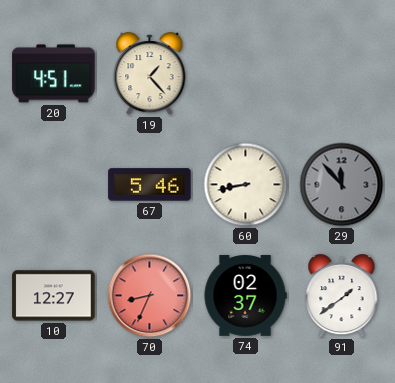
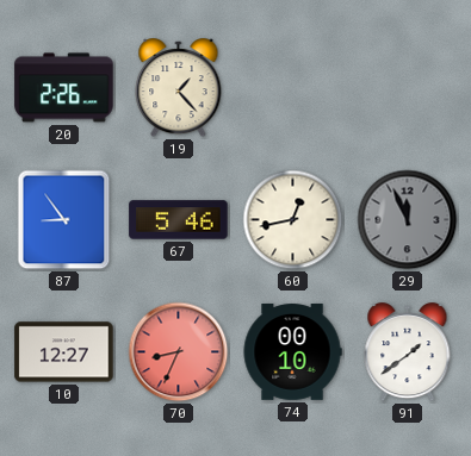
20: 4:51 -> 2:26
87: none -> 8:54
60: 8:43 -> 12:43
29: 11:53 -> 11:56
74: 02:37 -> 00:10
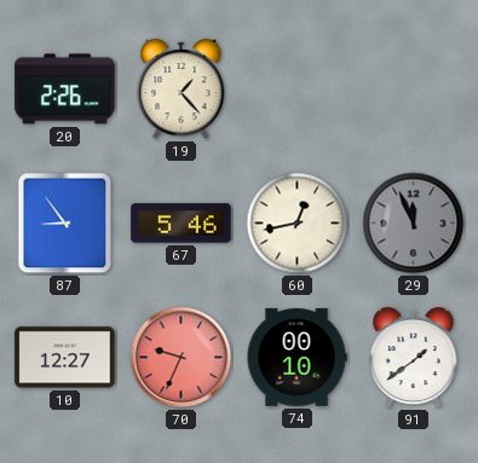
70: 8:34 -> 9:34
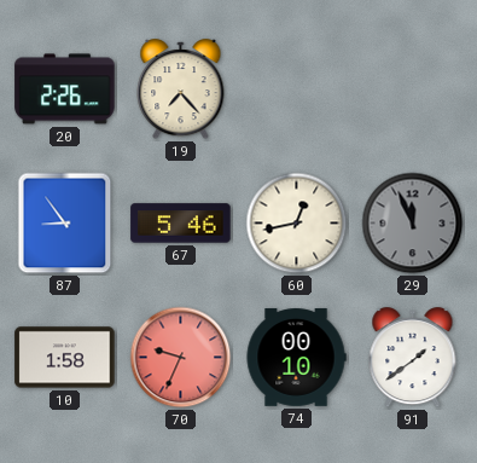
19: 1:23 -> 7:23
10: 12:27 -> 1:58
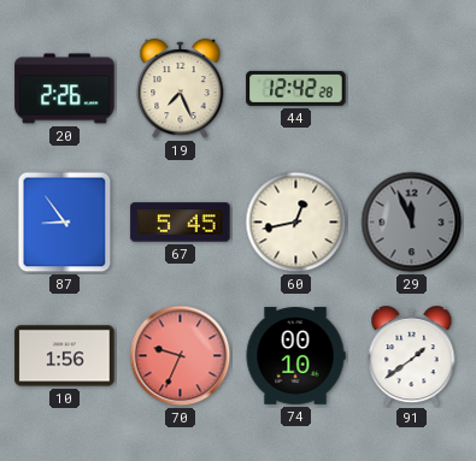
19: 7:23 -> 7:26
44: none -> 12:42
67: 5:46 -> 5:45
10: 1:58 -> 1:56
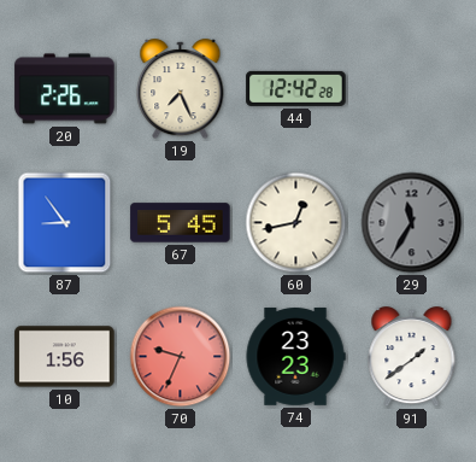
29: 11:56 -> 11:35
74: 00:10 -> 23:23
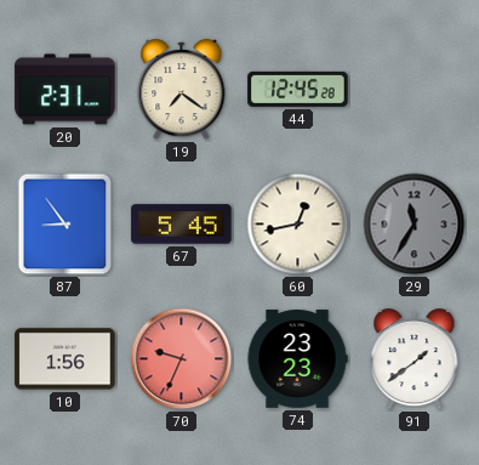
20: 2:26 -> 2:31
19: 7:26 -> 7:21
44: 12:42 -> 12:45
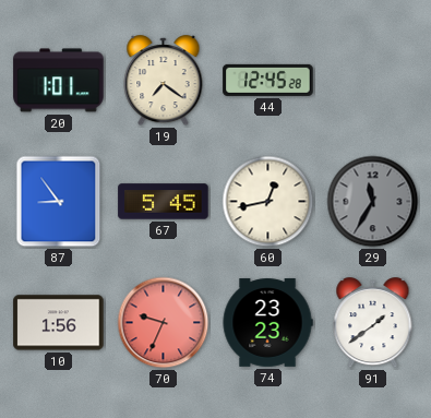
20: 2:31 -> 1:01
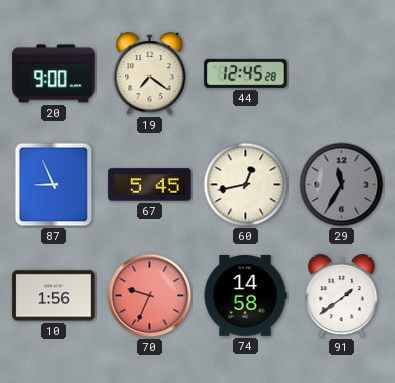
20: 1:01 -> 9:00
87: 8:54 -> 8:56
74: 23:23 -> 14:58
